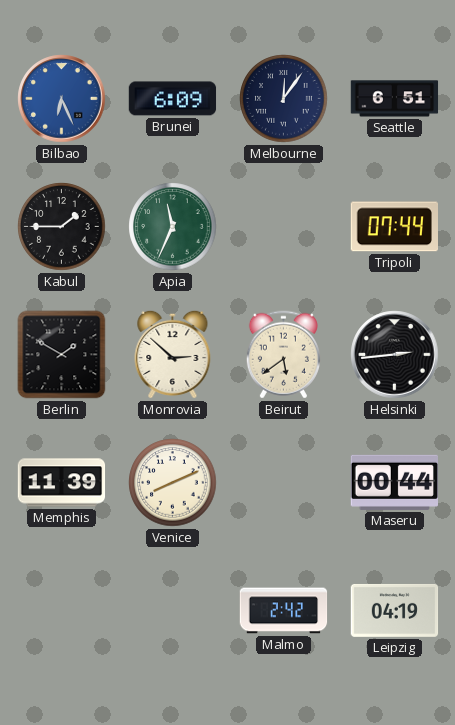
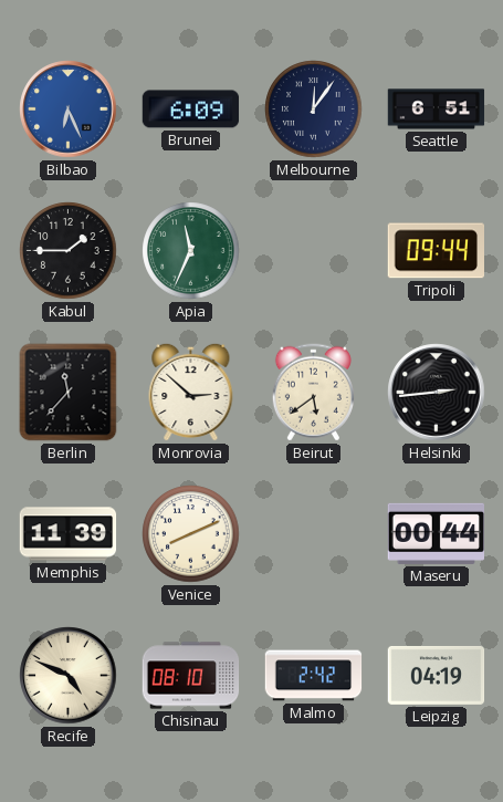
Tripoli: 07:44 -> 09:44
Berlin: 1:50 -> 11:37
Recife: none -> 4:49
Chisinau: none -> 08:10
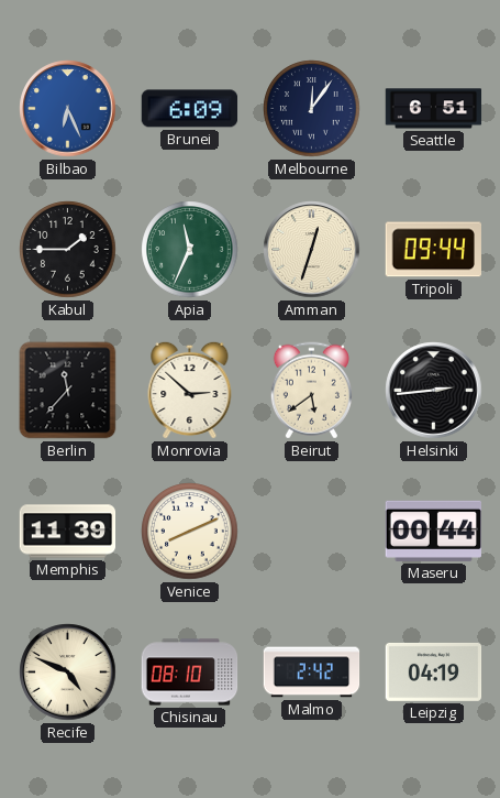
Amman: none -> 12:33
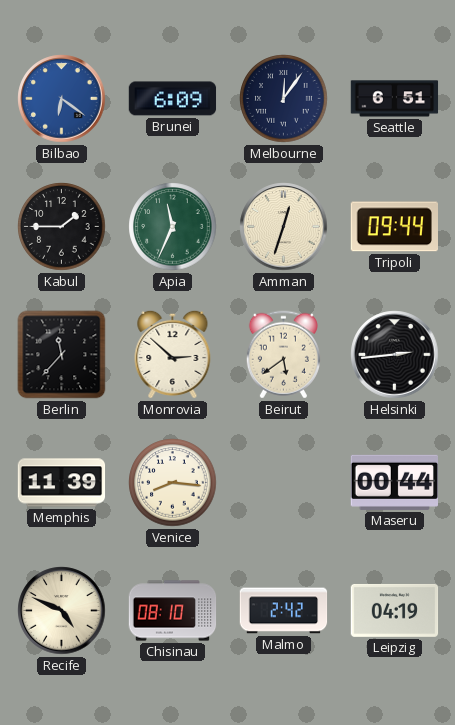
Bilbao: 6:26 -> 6:21
Venice: 8:11 -> 8:16
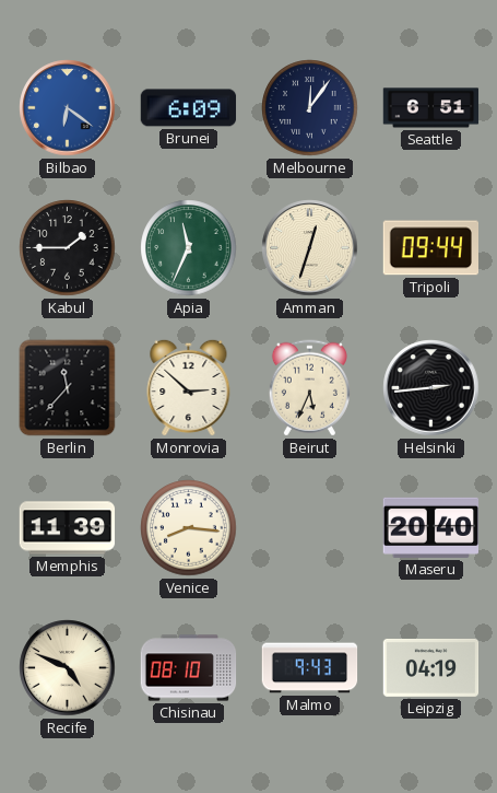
Beirut: 5:39 -> 5:34
Maseru: 00:44 -> 20:40
Malmo: 2:42 -> 9:43
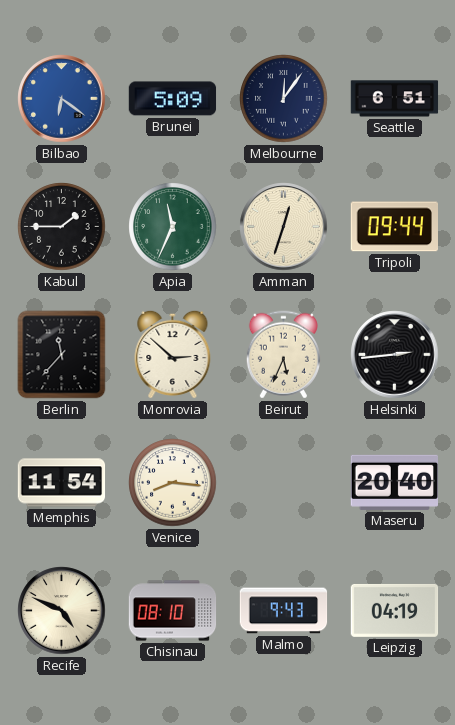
Brunei: 6:09 -> 5:09
Memphis: 11:39 -> 11:54
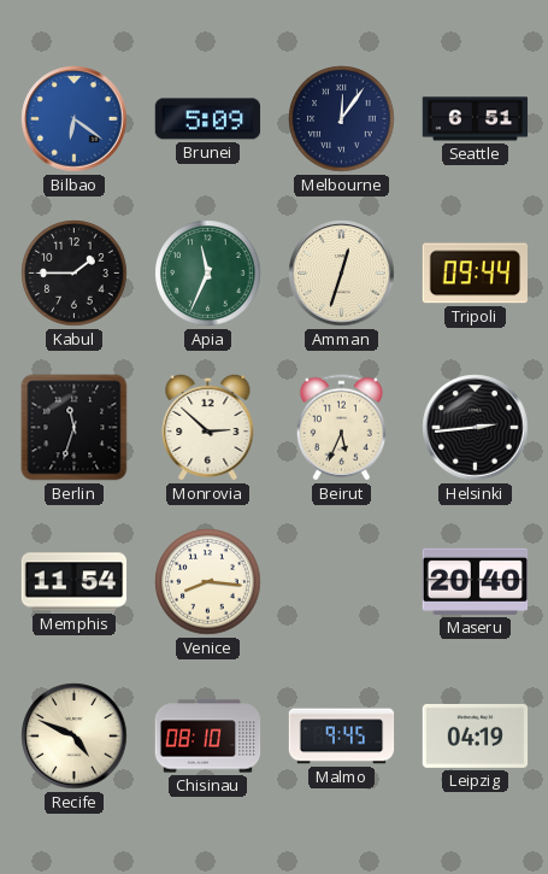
Berlin: 11:37 -> 11:33
Malmo: 9:43 -> 9:45
